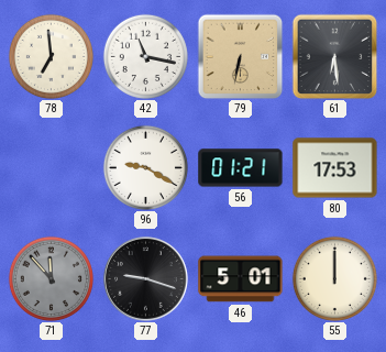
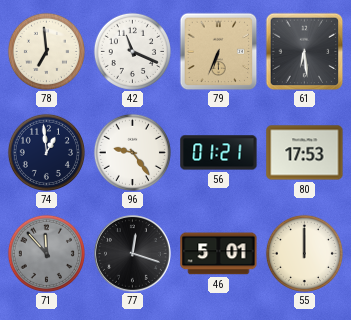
42: 11:17 -> 11:19
79: 6:32 -> 6:34
74: none -> 12:59
96: 9:20 -> 9:24
77: 9:18 -> 12:18
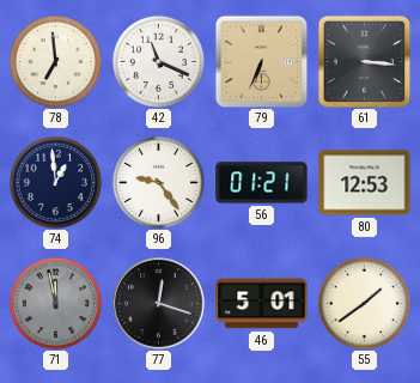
61: 6:29 -> 3:16
80: 17:53 -> 12:53
71: 11:53 -> 11:58
55: 12:00 -> 1:39
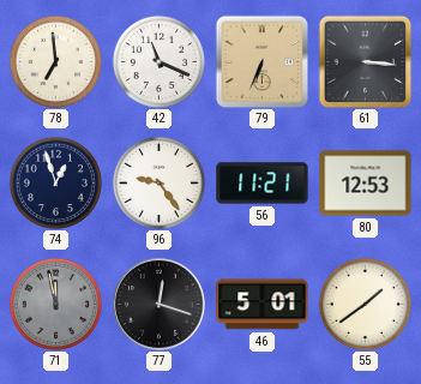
74: 12:59 -> 12:57
56: 01:21 -> 11:21
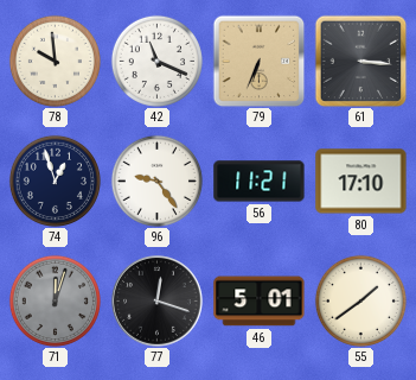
78: 6:59 -> 9:59
80: 12:53 -> 17:10
71: 11:58 -> 12:03
